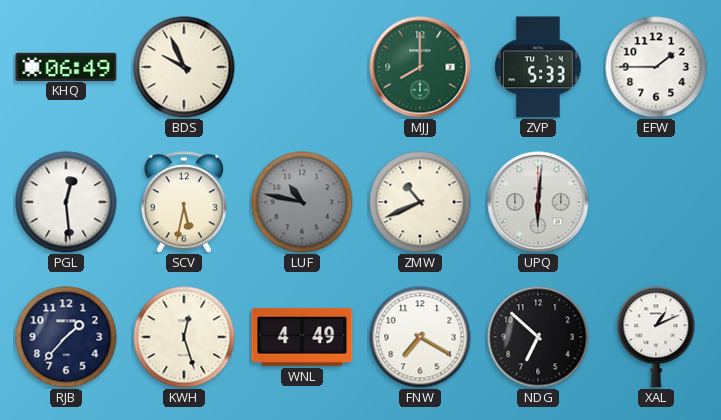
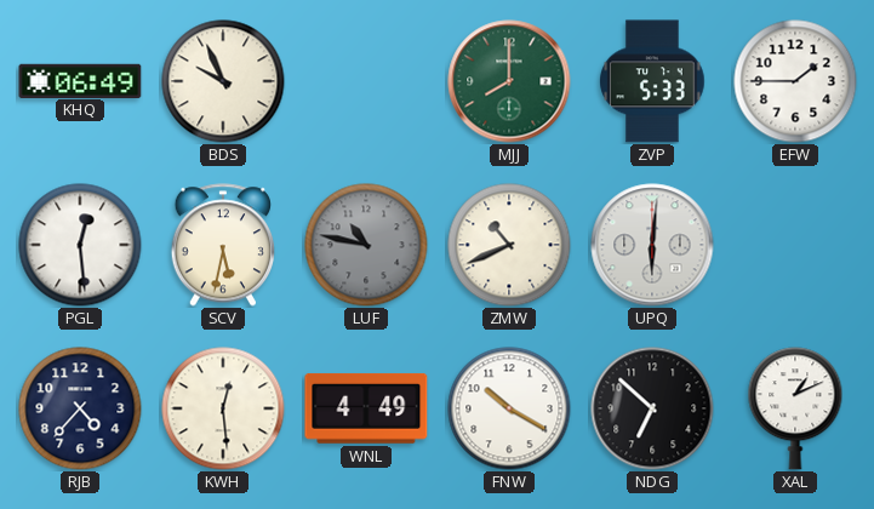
RJB: 1:37 -> 4:37
KWH: 12:27 -> 12:29
FNW: 7:20 -> 10:20
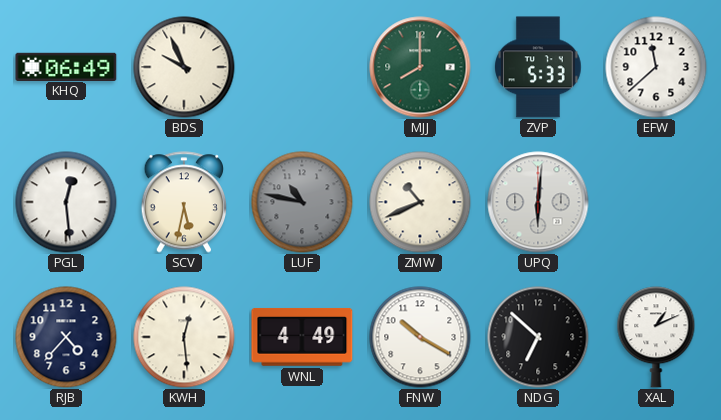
EFW: 1:45 -> 11:38
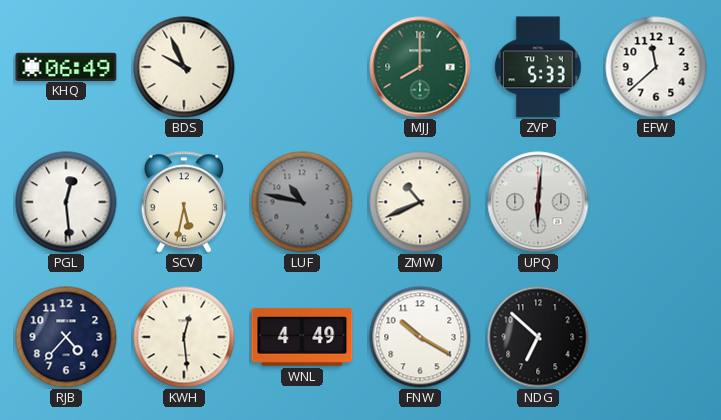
XAL: 1:11 -> none
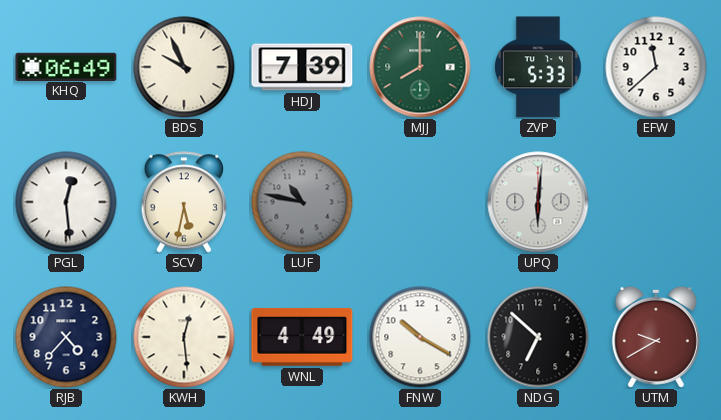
HDJ: none -> 7:39
ZMW: 10:41 -> none
UTM: none -> 9:40
